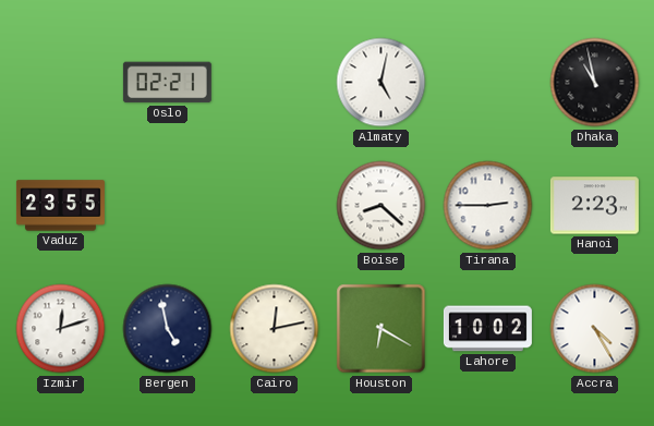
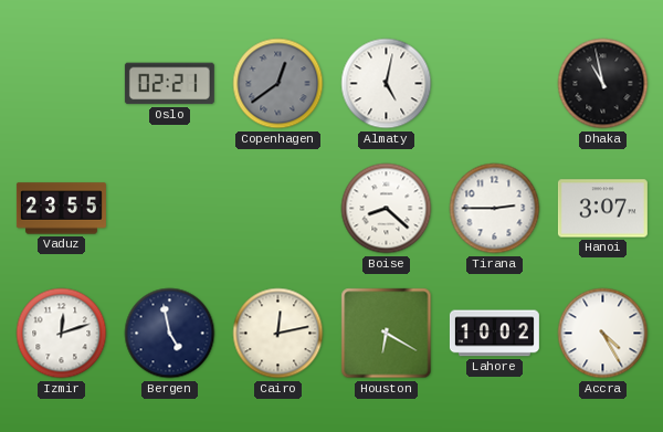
Copenhagen: none -> 12:39
Hanoi: 2:23 -> 3:07
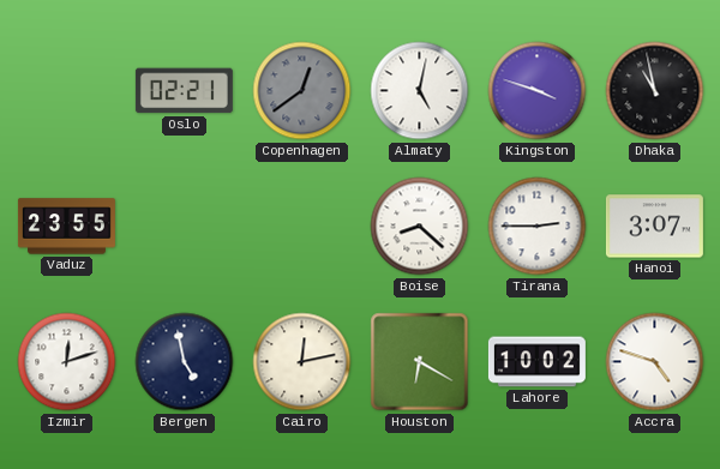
Kingston: none -> 3:48
Accra: 4:25 -> 4:48
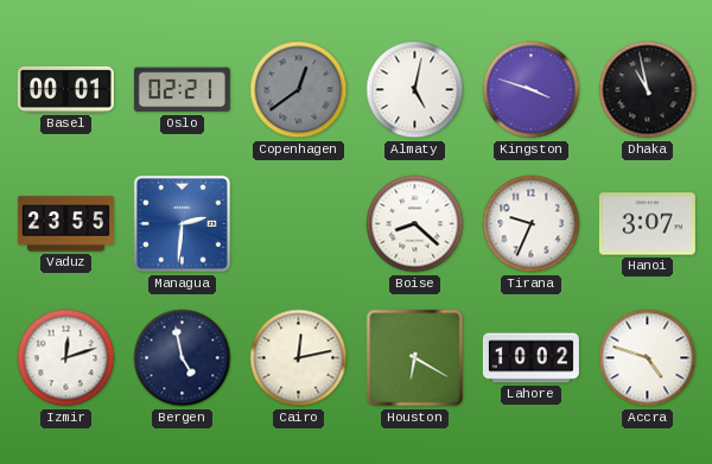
Basel: none -> 00:01
Managua: none -> 2:31
Tirana: 2:45 -> 9:34
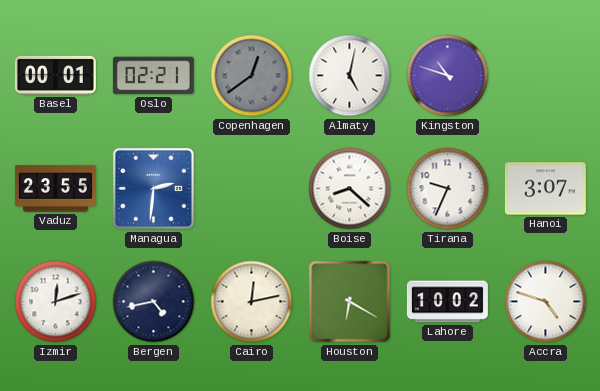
Kingston: 3:48 -> 10:48
Dhaka: 10:58 -> none
Bergen: 4:58 -> 4:43
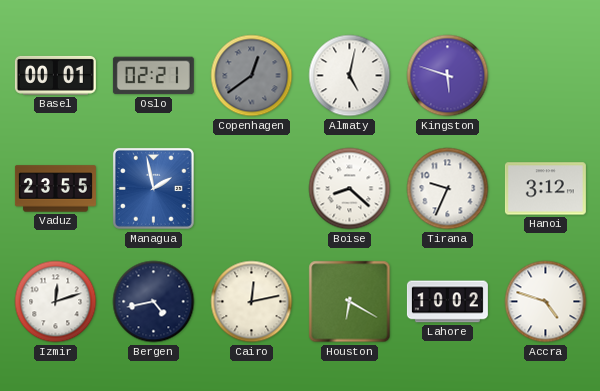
Kingston: 10:48 -> 5:48
Managua: 2:31 -> 1:58
Hanoi: 3:07 -> 3:12
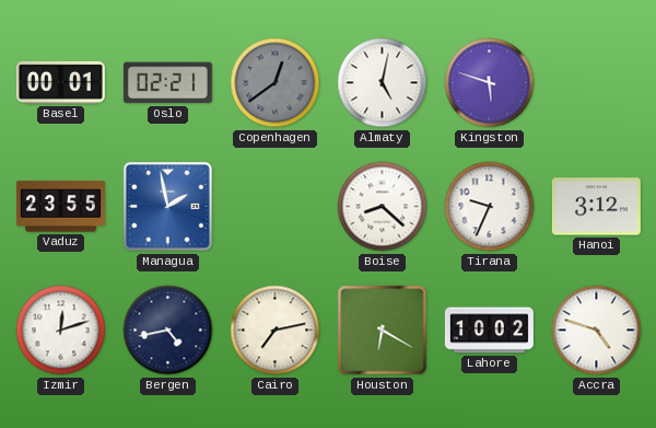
Cairo: 12:13 -> 7:13
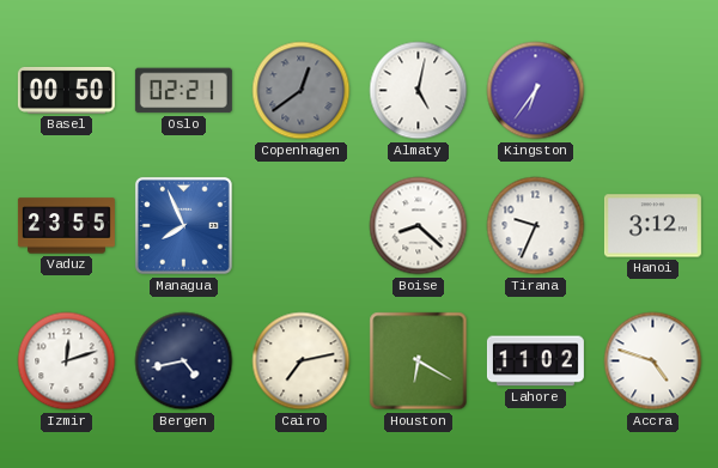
Basel: 00:01 -> 00:50
Kingston: 5:48 -> 6:36
Managua: 1:58 -> 7:56
Lahore: 10:02 -> 11:02
